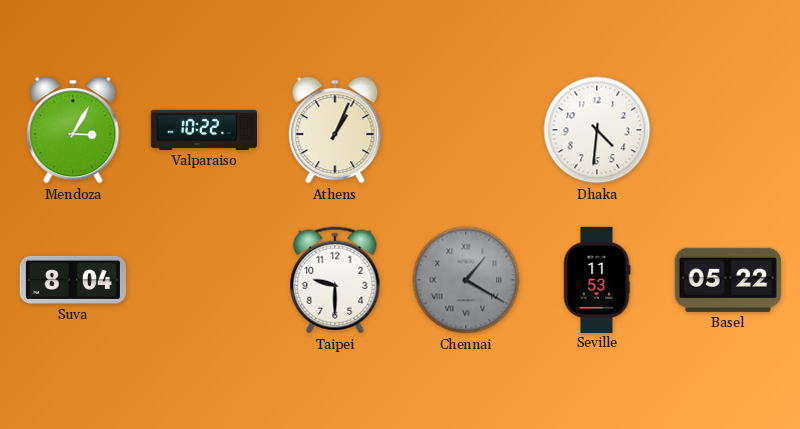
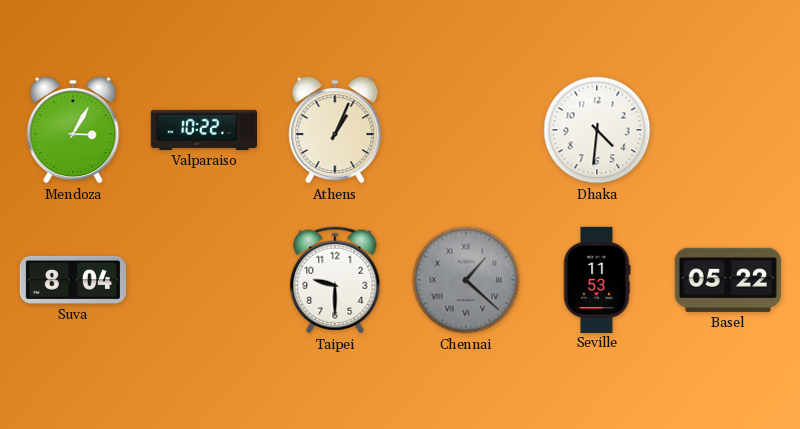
Chennai: 1:20 -> 1:22
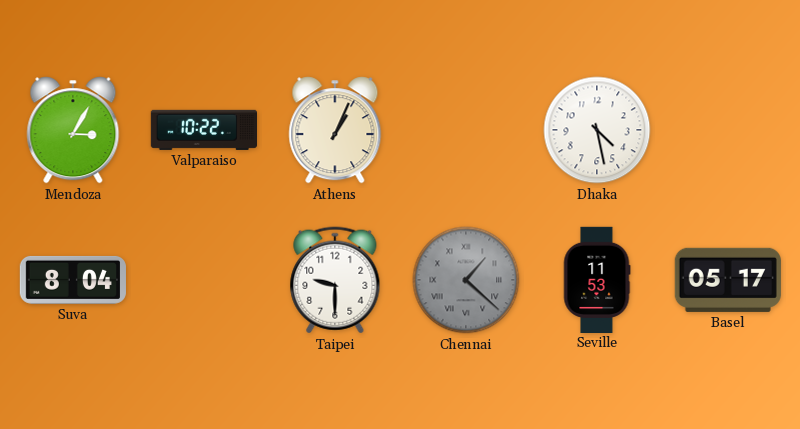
Dhaka: 4:31 -> 4:28
Basel: 05:22 -> 05:17
